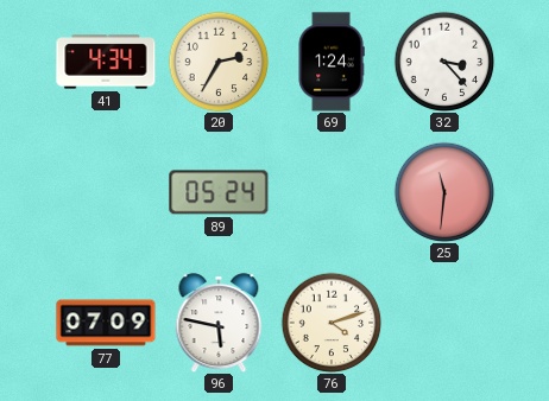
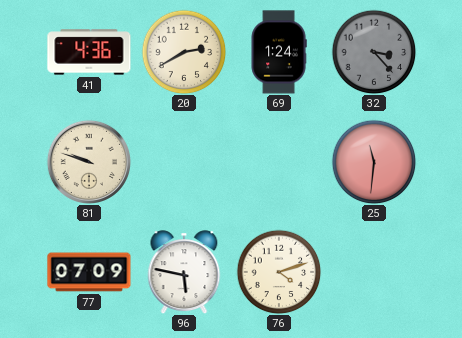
41: 4:34 -> 4:36
20: 2:35 -> 2:40
32 dial: white -> grey
81: none -> 9:48
89: 05:24 -> none
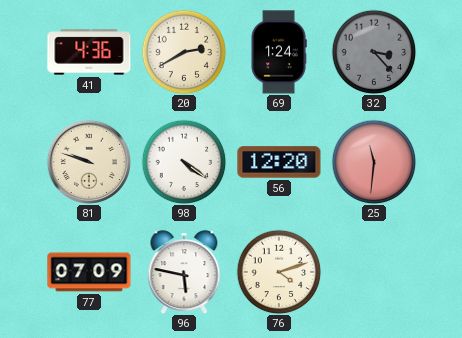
98: none -> 4:21
56: none -> 12:20
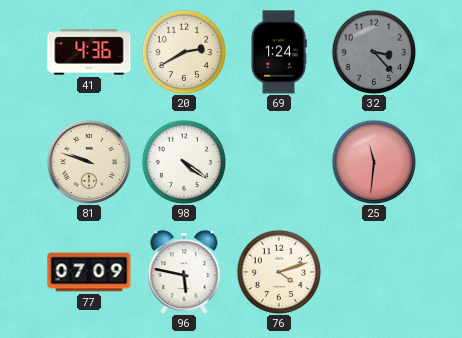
56: 12:20 -> none
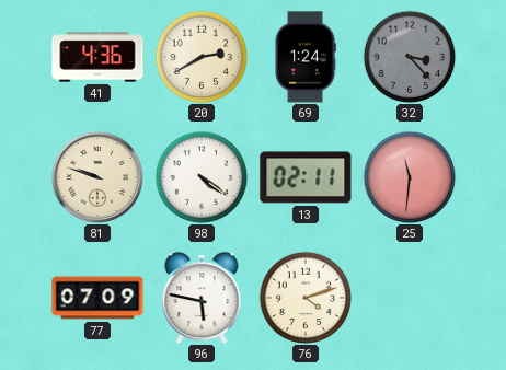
13: none -> 02:11
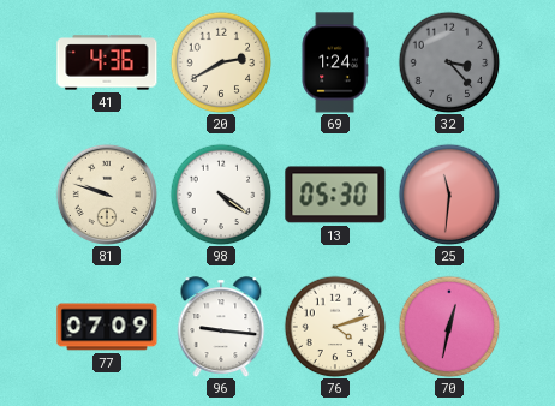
13: 02:11 -> 05:30
96: 5:47 -> 9:16
70: none -> 12:32
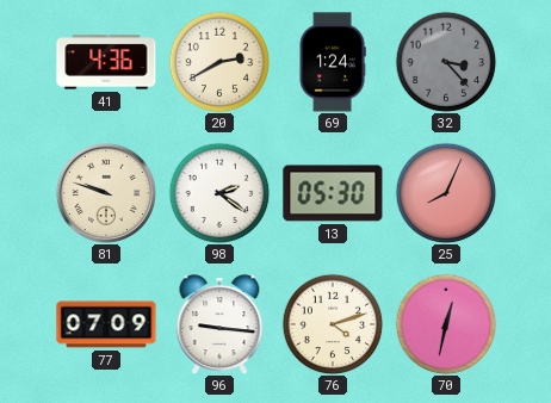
98: 4:21 -> 2:21
25: 11:31 -> 8:04
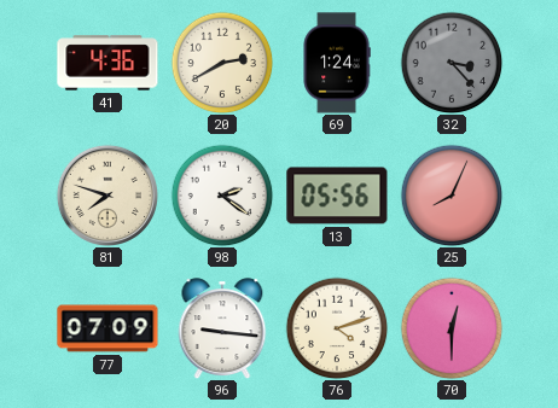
81: 9:48 -> 7:48
13: 05:30 -> 05:56
70: 12:32 -> 12:30
